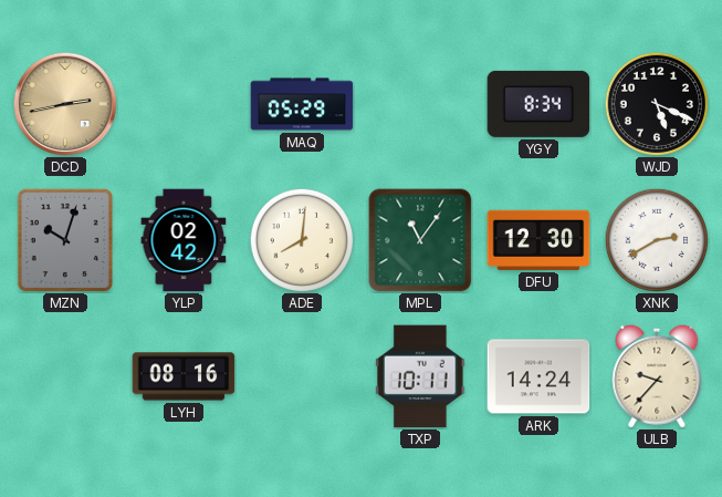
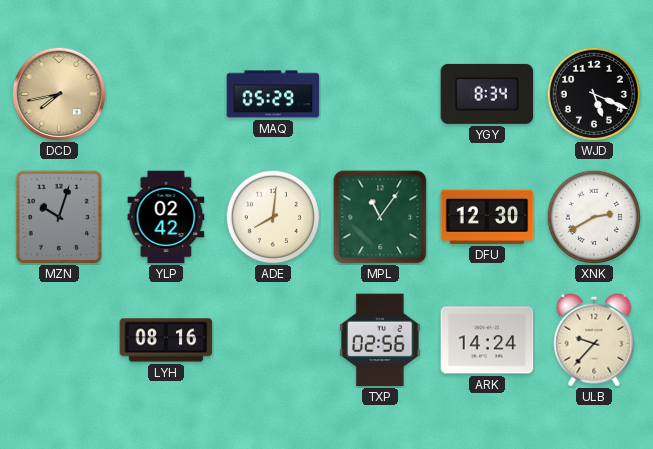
DCD: 2:43 -> 7:43
TXP: 10:11 -> 02:56
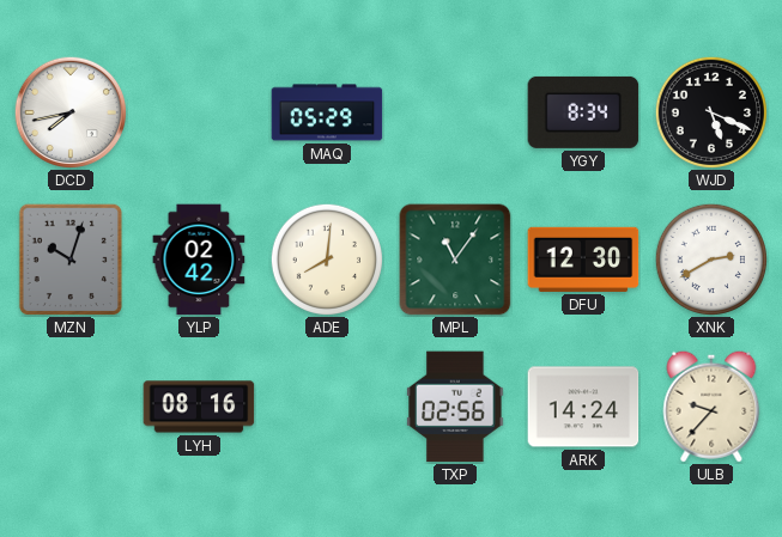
DCD dial: champagne -> white
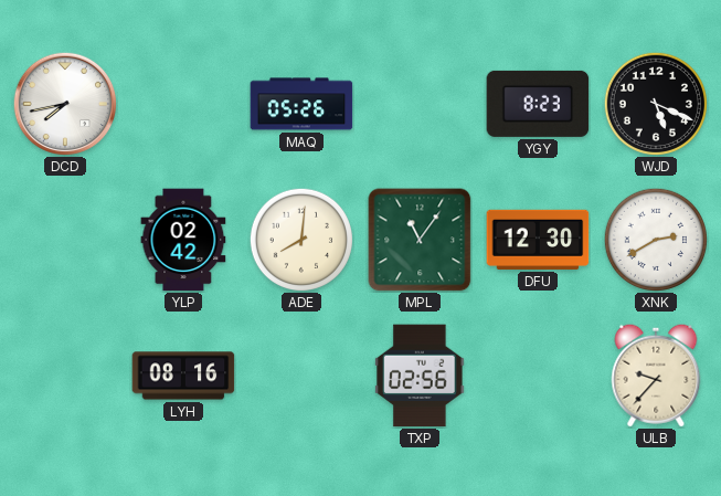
MAQ: 05:29 -> 05:26
YGY: 8:34 -> 8:23
MZN: 10:03 -> none
ARK: 14:24 -> none
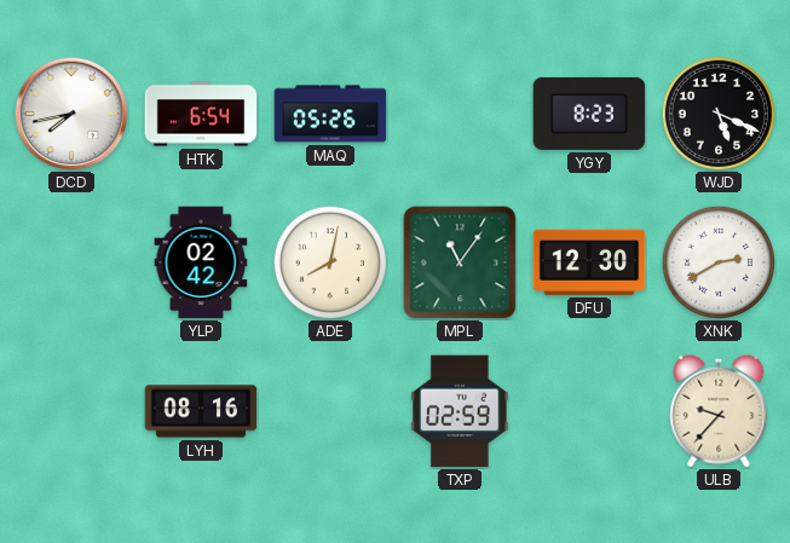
HTK: none -> 6:54
ADE: 8:01 -> 8:02
TXP: 02:56 -> 02:59
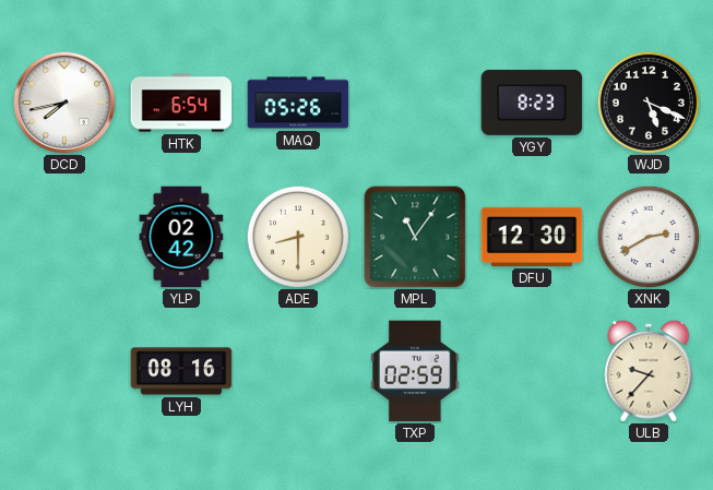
ADE: 8:02 -> 8:30
